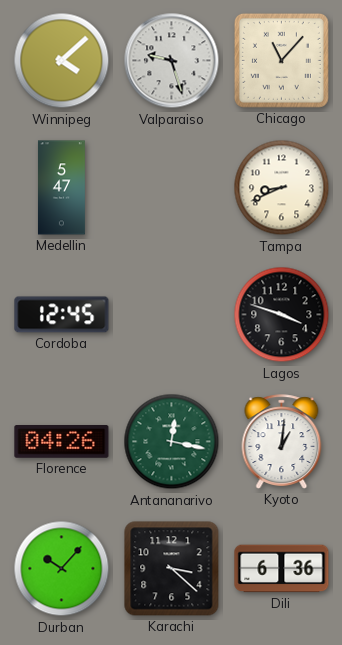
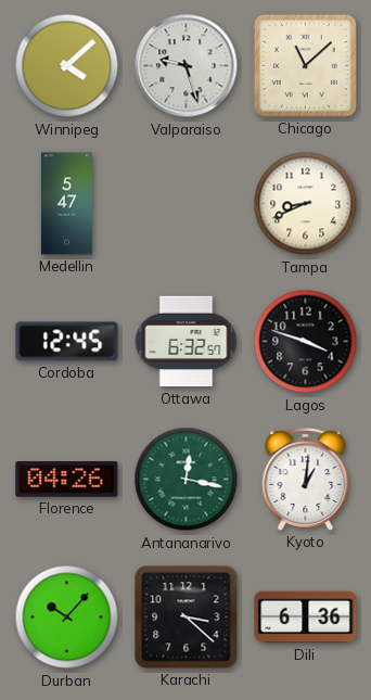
Chicago: 11:07 -> 11:08
Ottawa: none -> 6:32
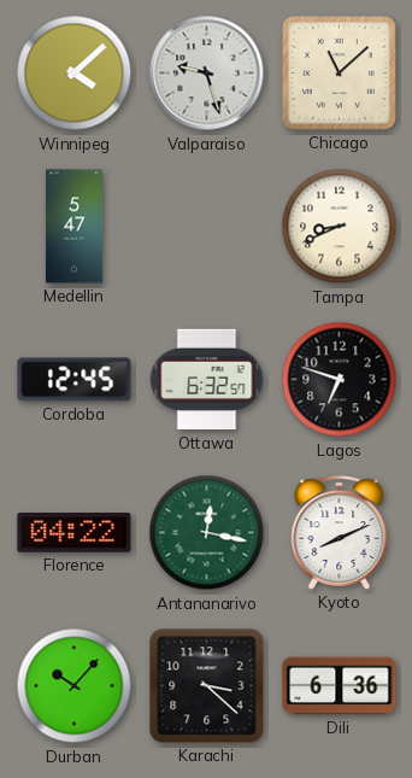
Lagos: 3:48 -> 6:48
Florence: 04:26 -> 04:22
Kyoto: 1:01 -> 8:11
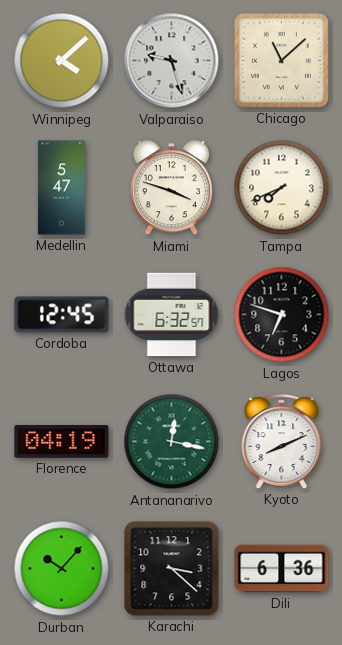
Miami: none -> 3:48
Tampa: 8:41 -> 7:41
Florence: 04:22 -> 04:19
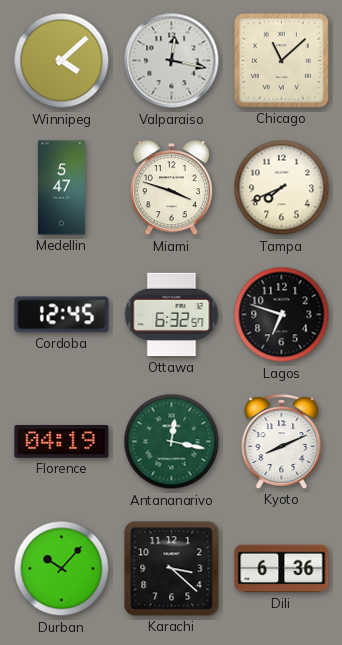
Valparaiso: 9:27 -> 12:17
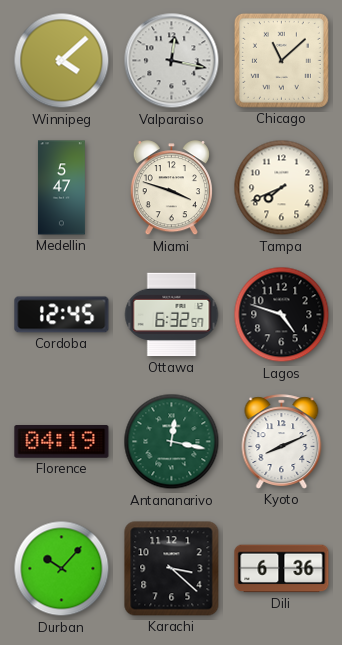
Lagos: 6:48 -> 4:48
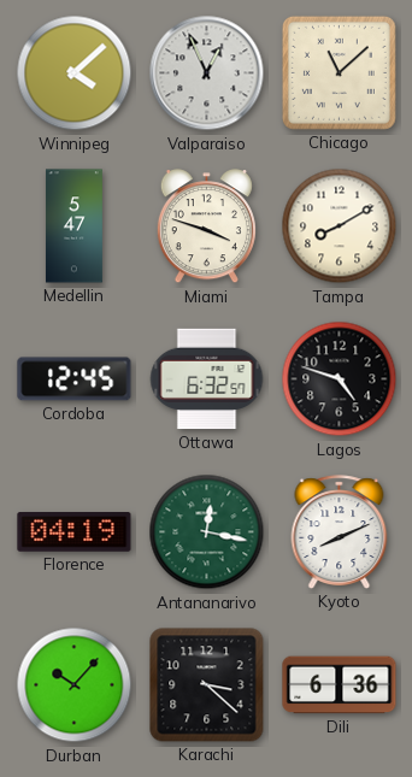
Valparaiso: 12:17 -> 12:56
Tampa: 7:41 -> 8:10
